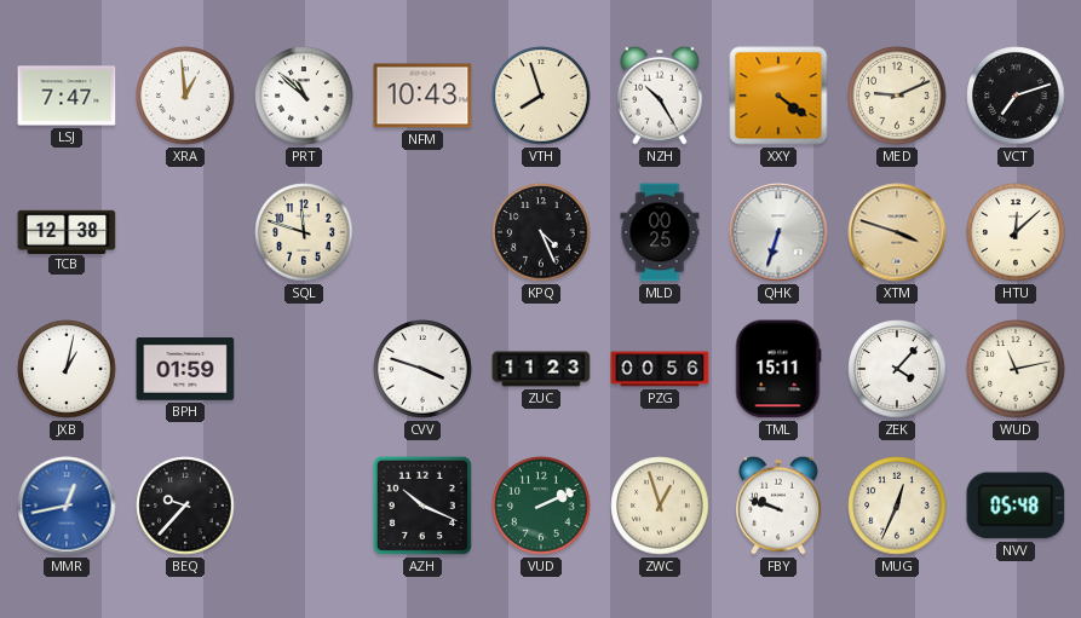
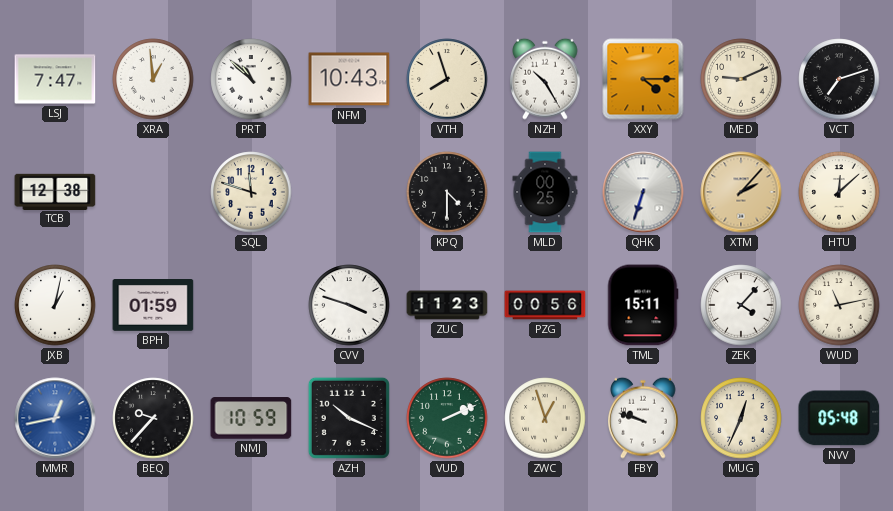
XXY: 4:21 -> 4:15
KPQ: 4:26 -> 4:30
XTM: 3:48 -> 2:07
NMJ: none -> 10:59
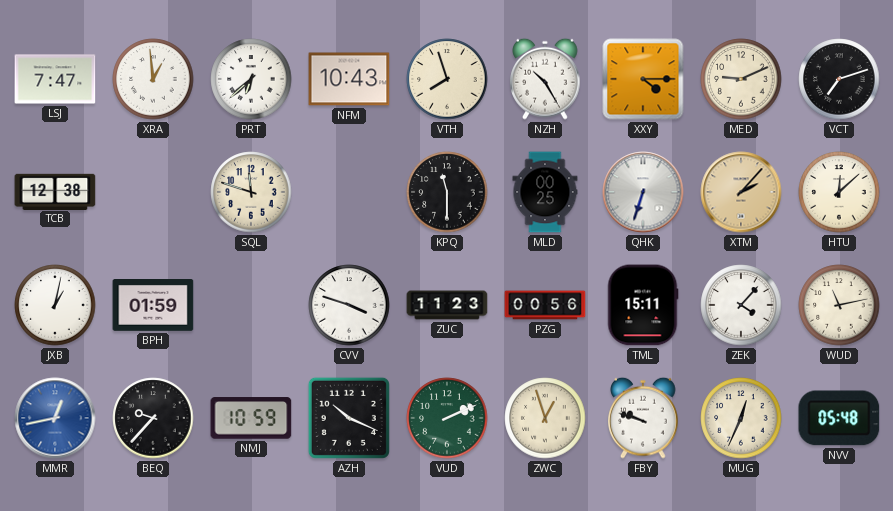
PRT: 10:52 -> 6:38
KPQ: 4:30 -> 11:30
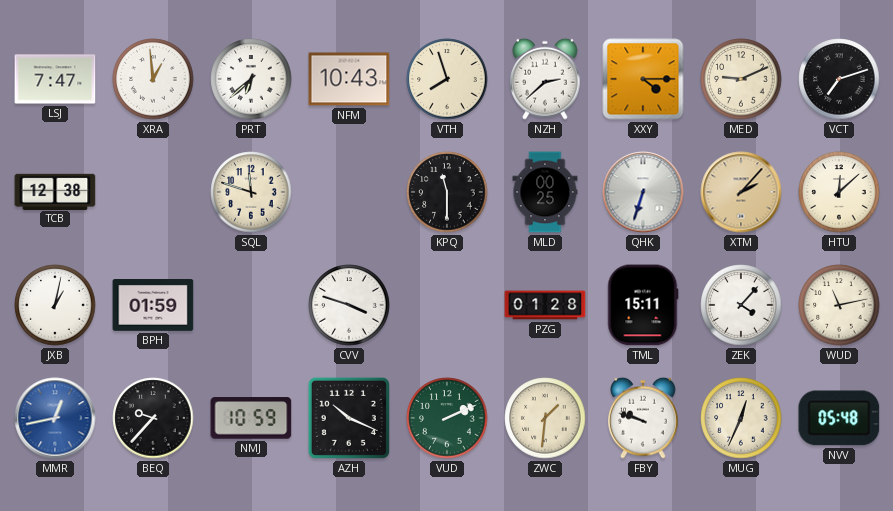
NZH: 10:25 -> 2:38
ZUC: 11:23 -> none
PZG: 00:56 -> 01:28
ZWC: 12:57 -> 1:31
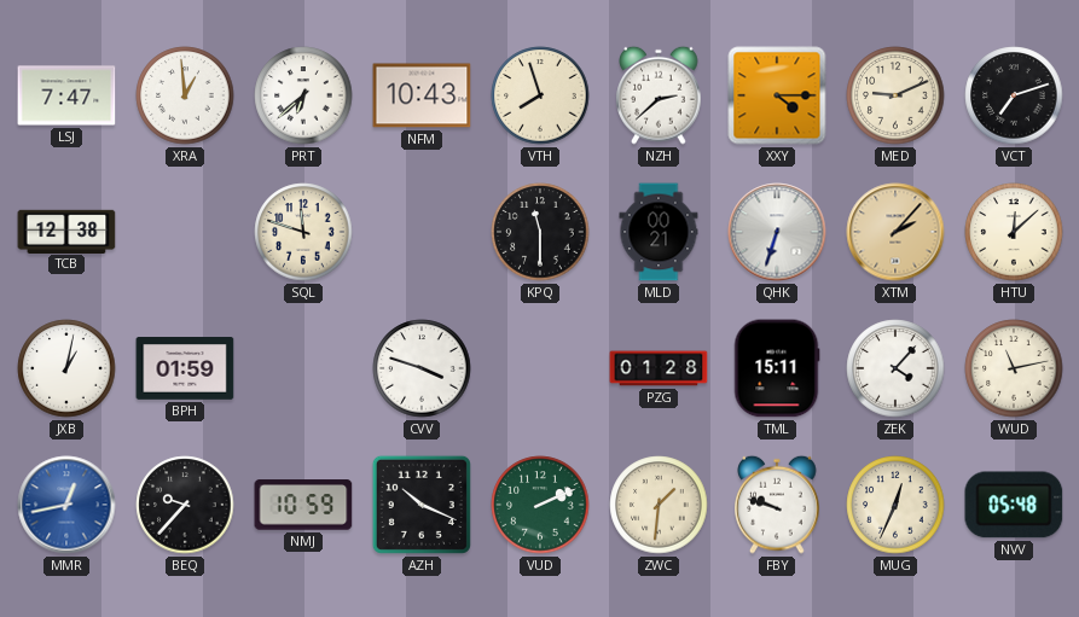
MLD: 00:25 -> 00:21
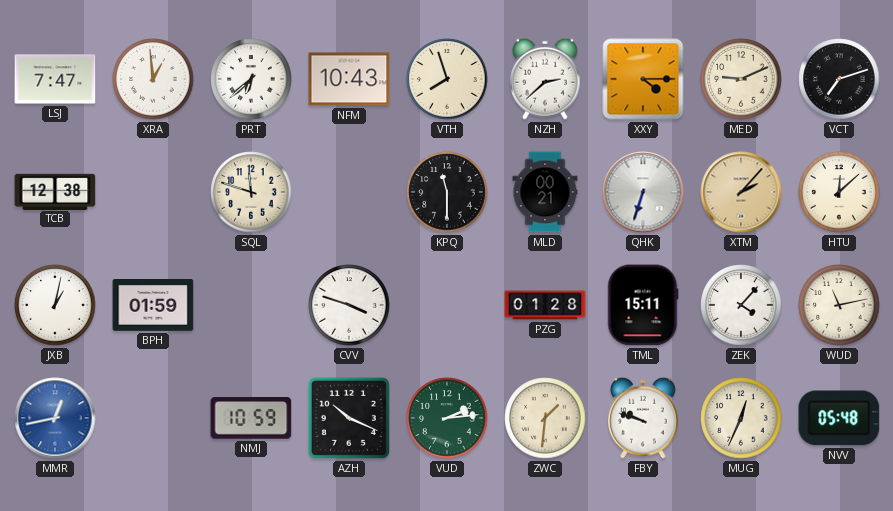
BEQ: 9:37 -> none
VUD: 2:11 -> 2:14
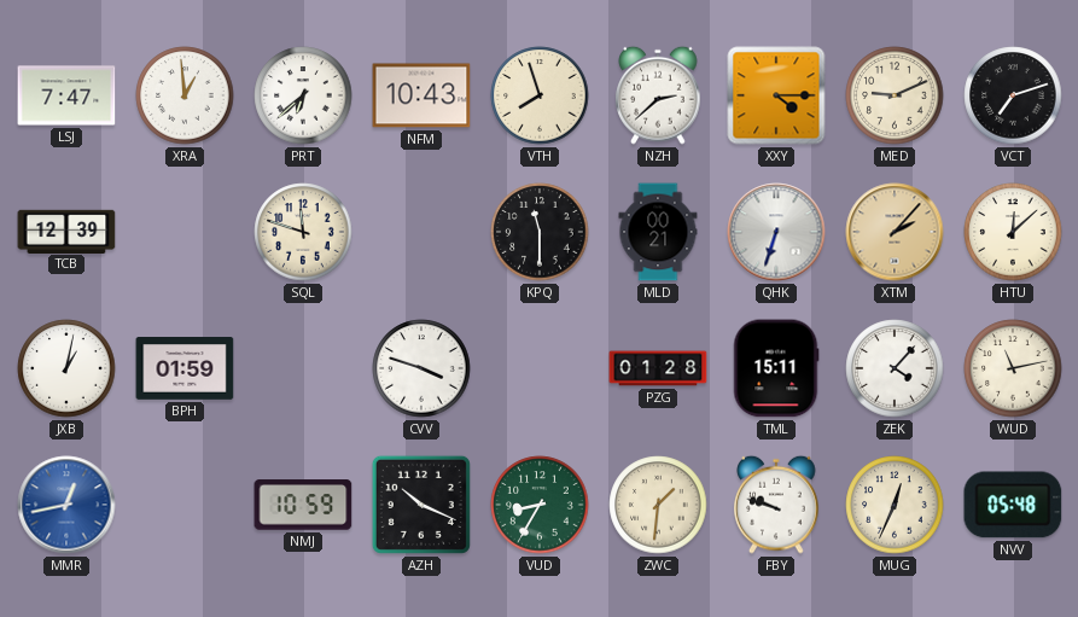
TCB: 12:38 -> 12:39
VUD: 2:14 -> 8:35
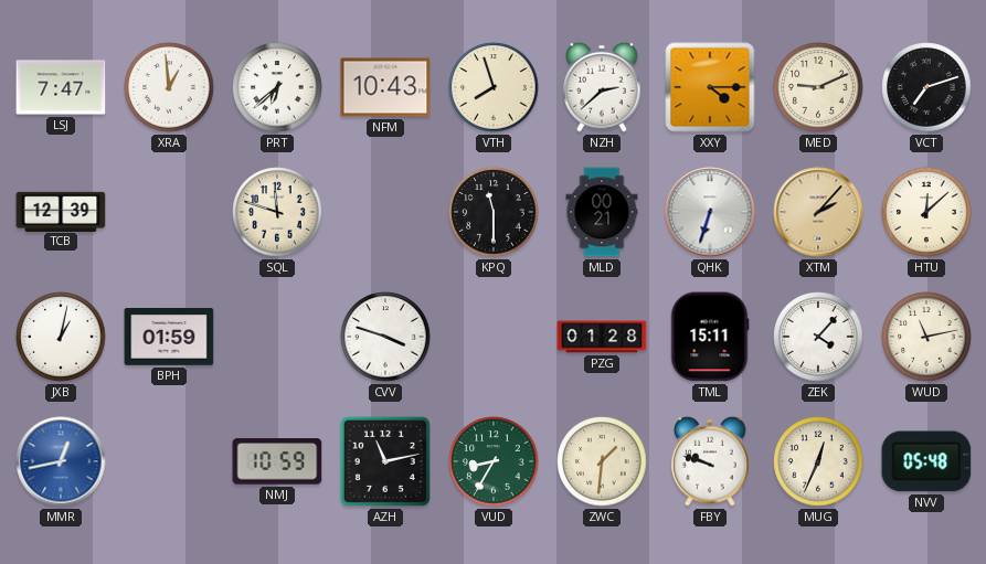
AZH: 10:19 -> 11:13
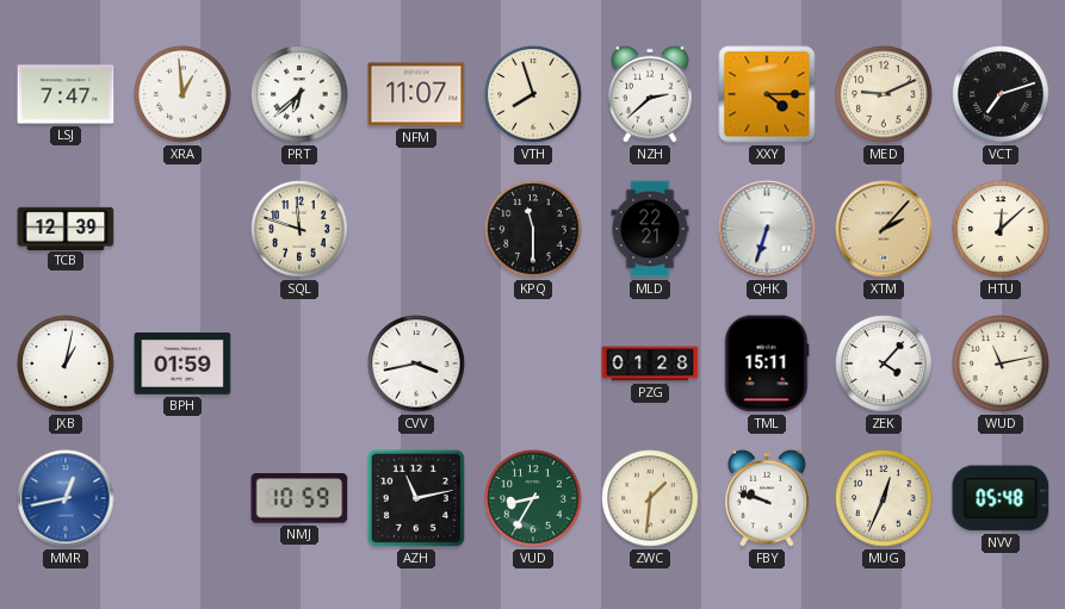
NFM: 10:43 -> 11:07
MLD: 00:21 -> 22:21
CVV: 3:48 -> 3:43
